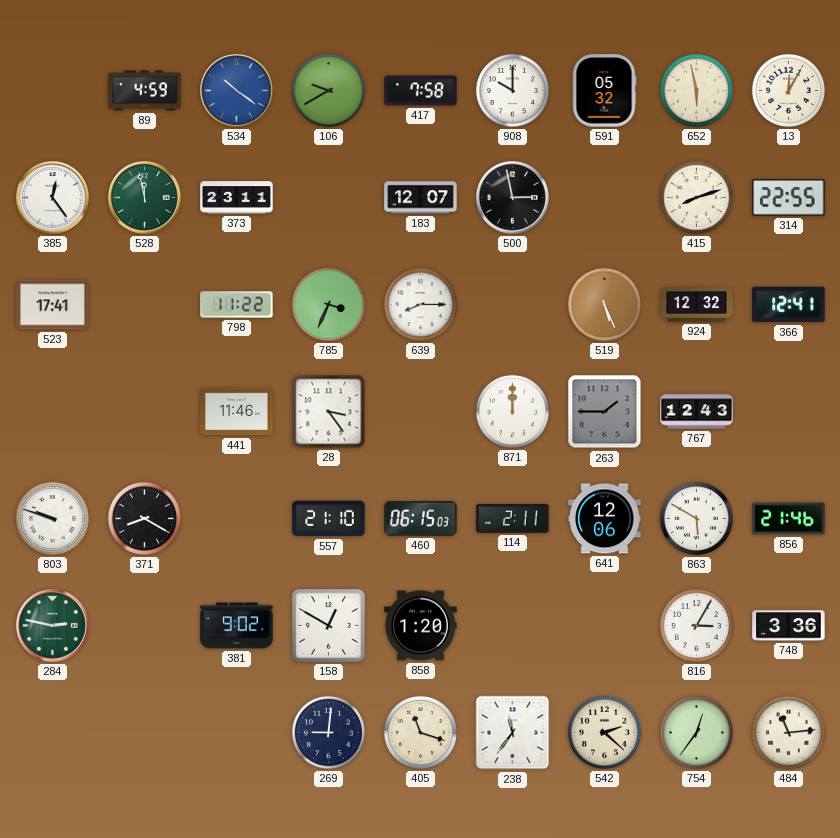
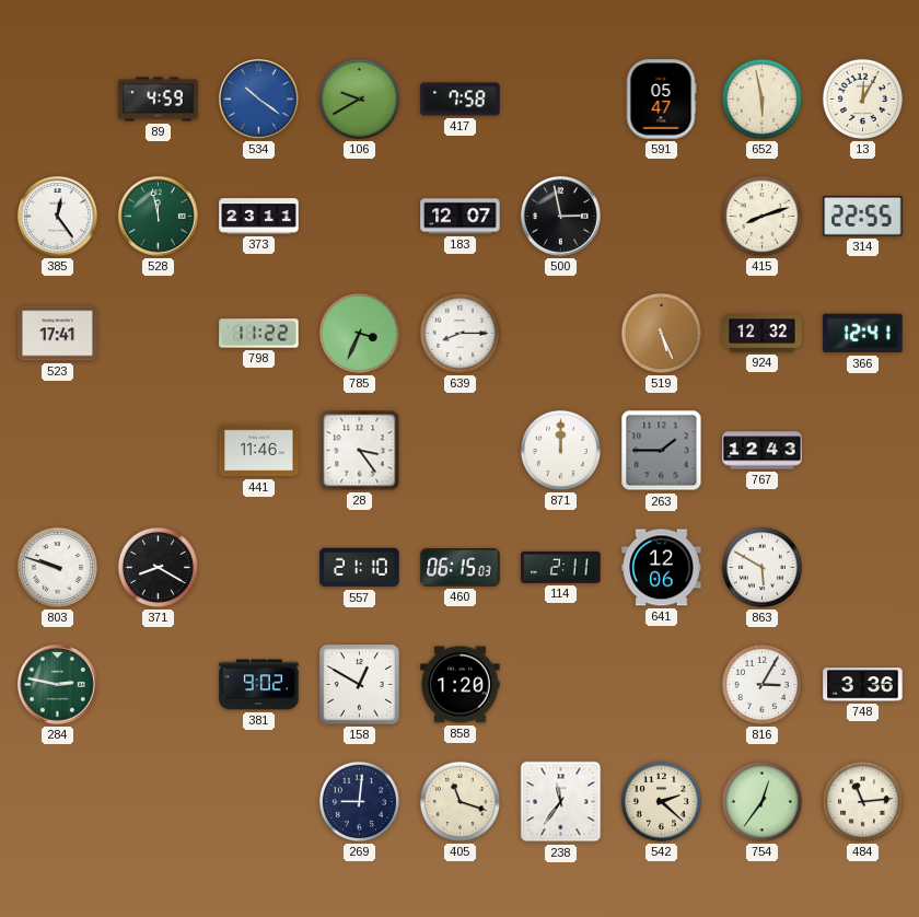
908: 10:00 -> none
591: 05:32 -> 05:47
856: 21:46 -> none
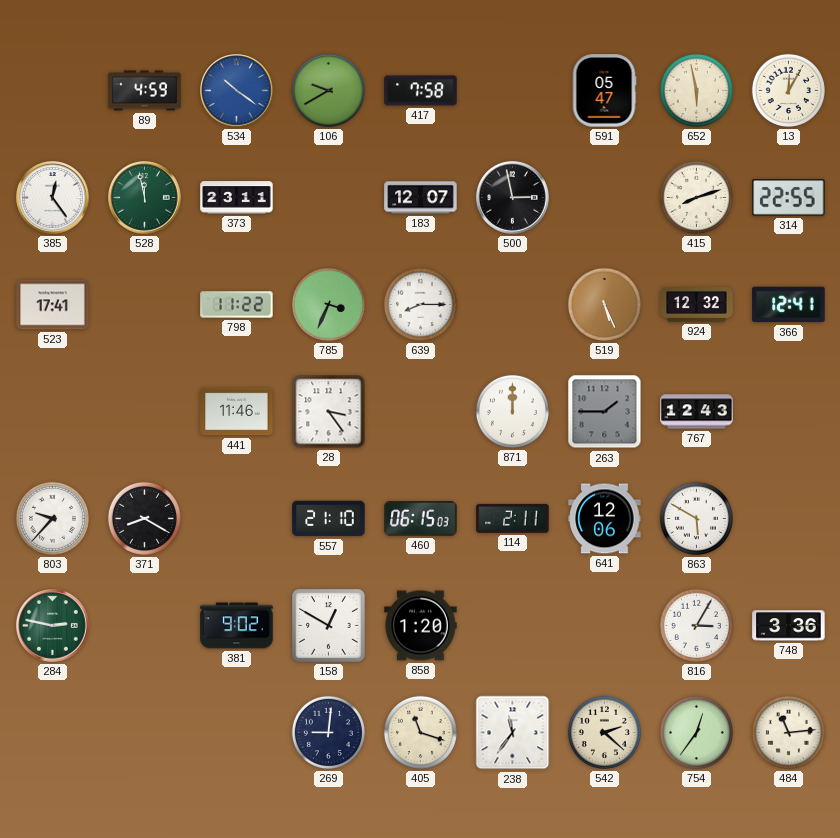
803: 9:48 -> 9:37
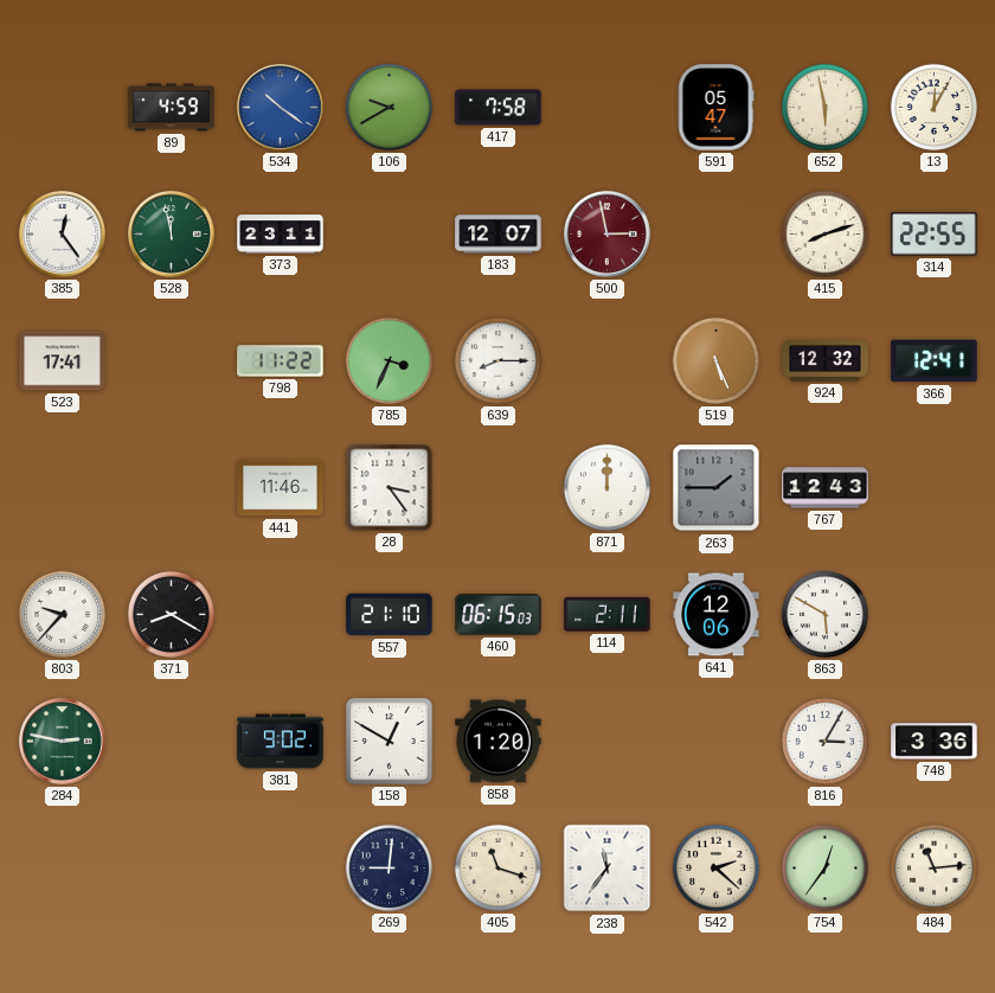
500 dial: black -> burgundy
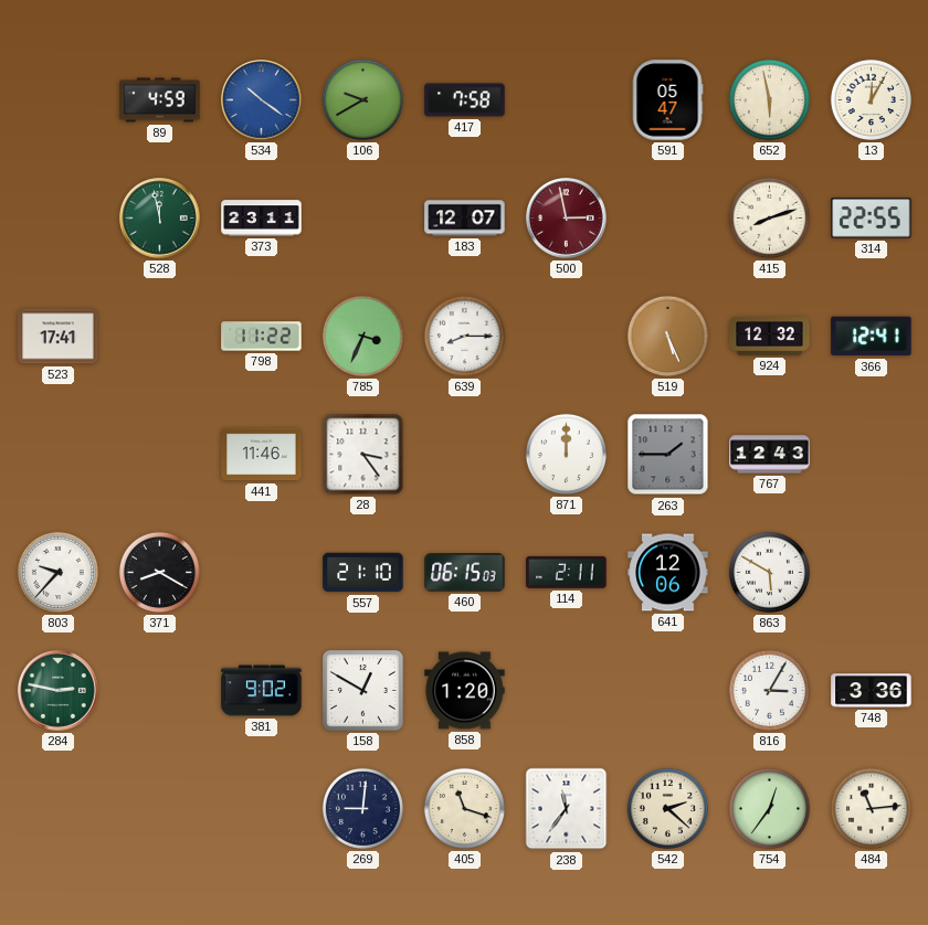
385: 12:24 -> none
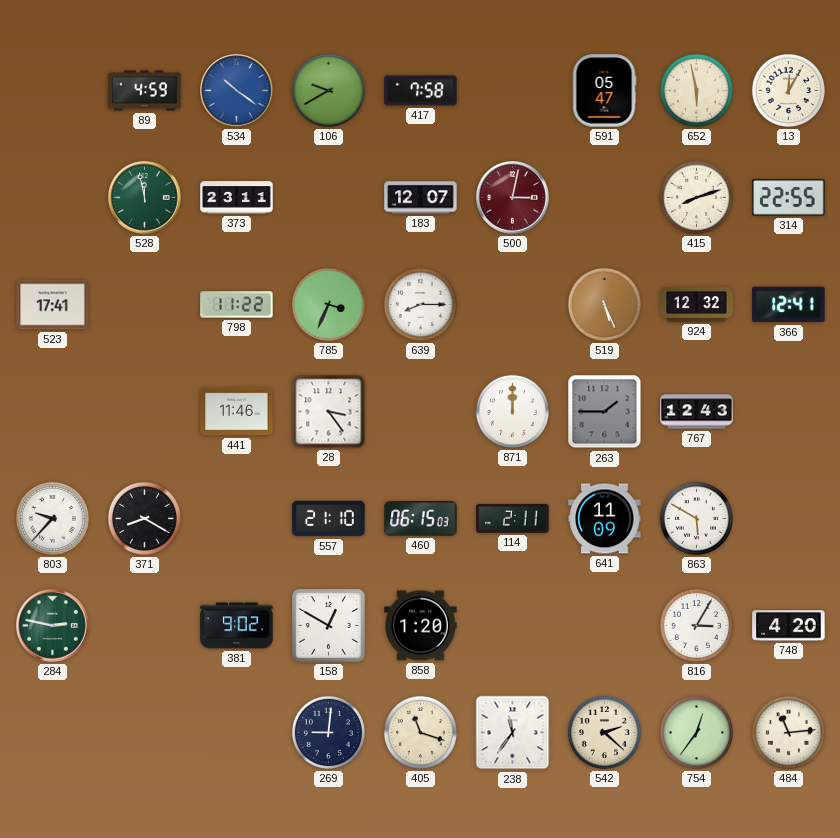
500: 2:58 -> 3:02
641: 12:06 -> 11:09
748: 3:36 -> 4:20
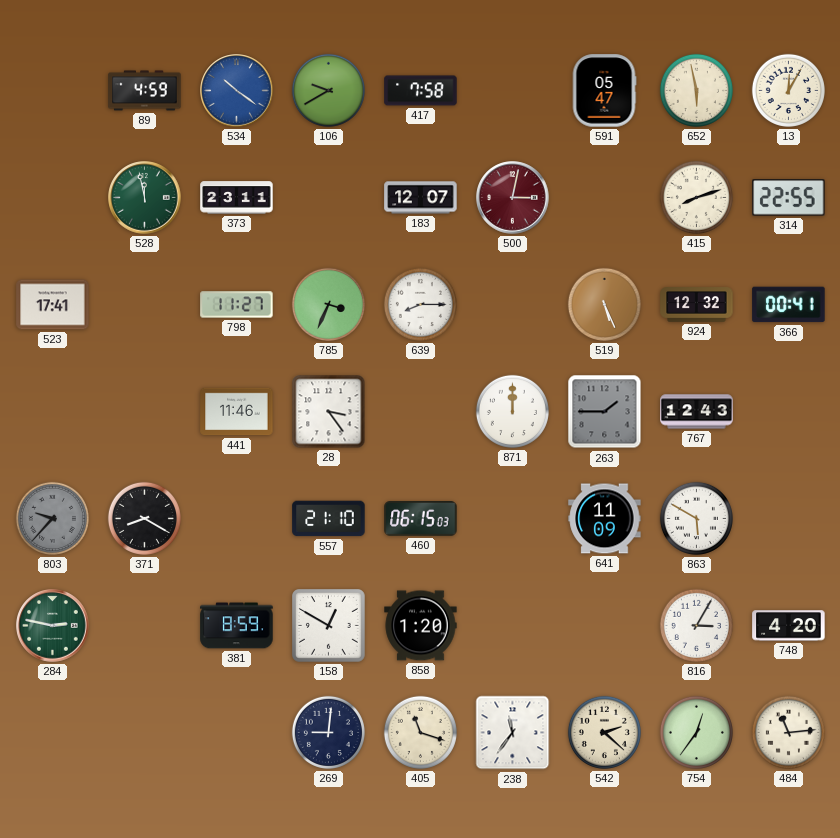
798: 11:22 -> 11:27
366: 12:41 -> 00:41
803 dial: white -> grey
114: 2:11 -> none
381: 9:02 -> 8:59
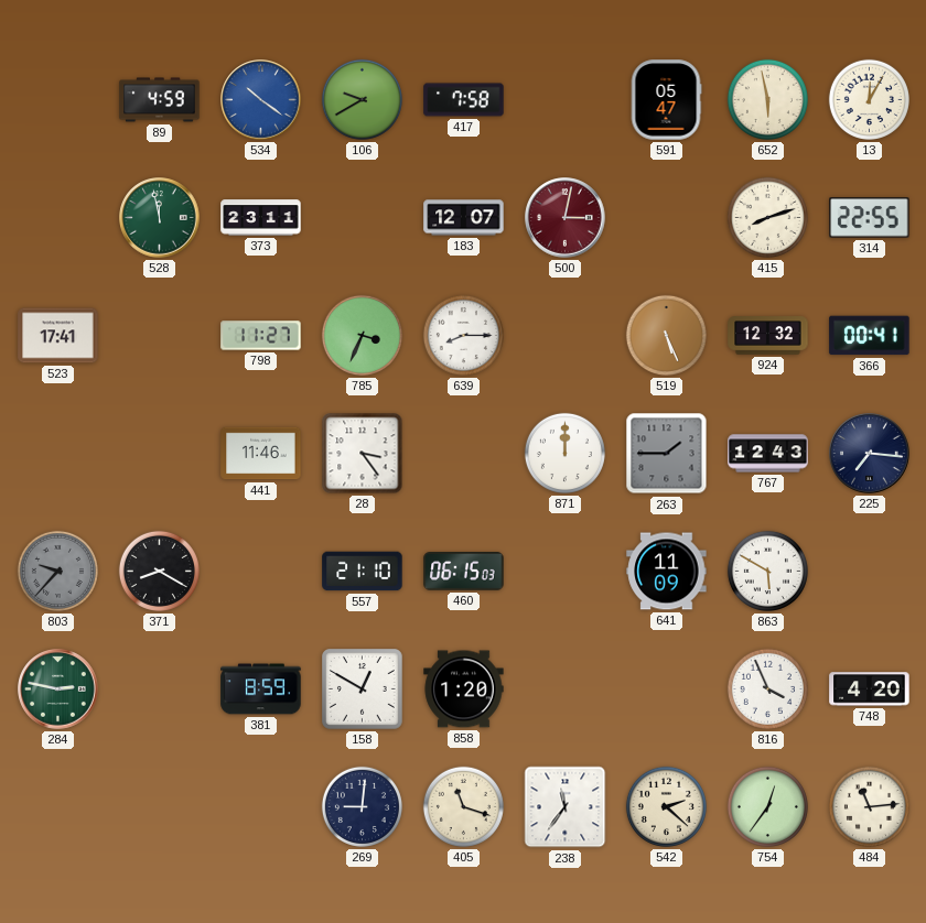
225: none -> 7:16
816: 3:05 -> 3:56
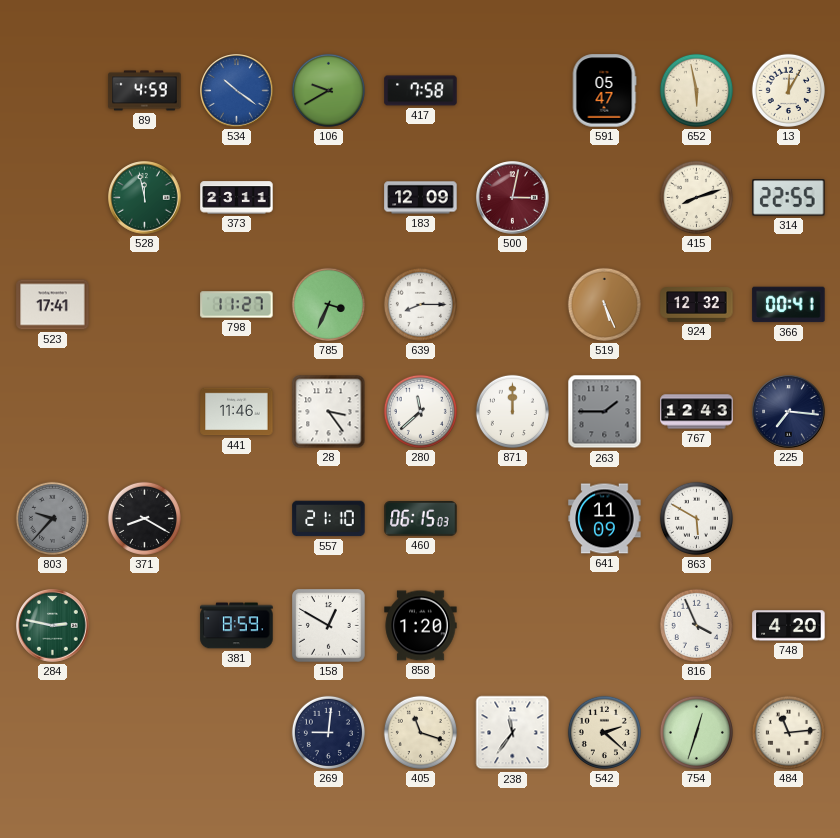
183: 12:07 -> 12:09
280: none -> 11:38
754: 12:36 -> 12:33
